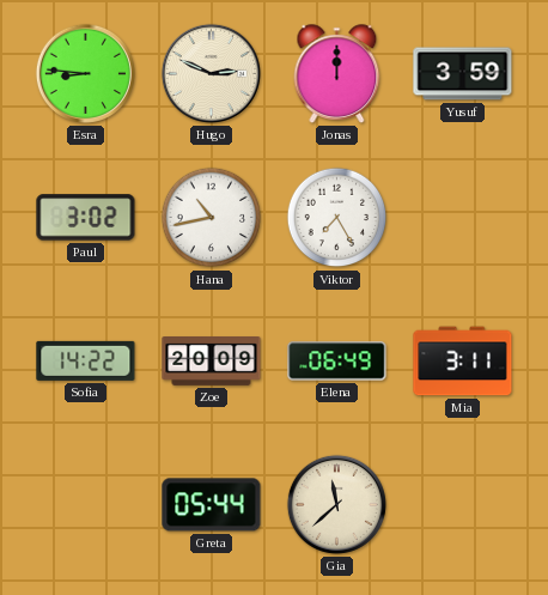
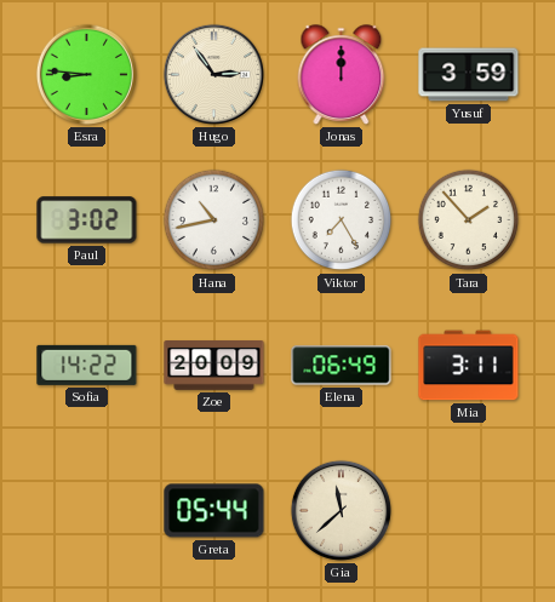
Hugo: 2:49 -> 2:54
Tara: none -> 1:53
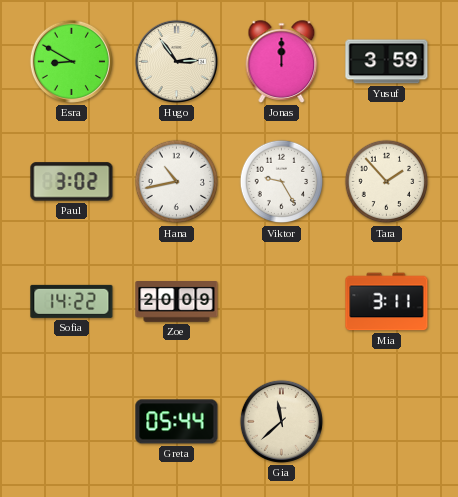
Esra: 8:46 -> 8:50
Viktor: 7:25 -> 9:25
Elena: 06:49 -> none
